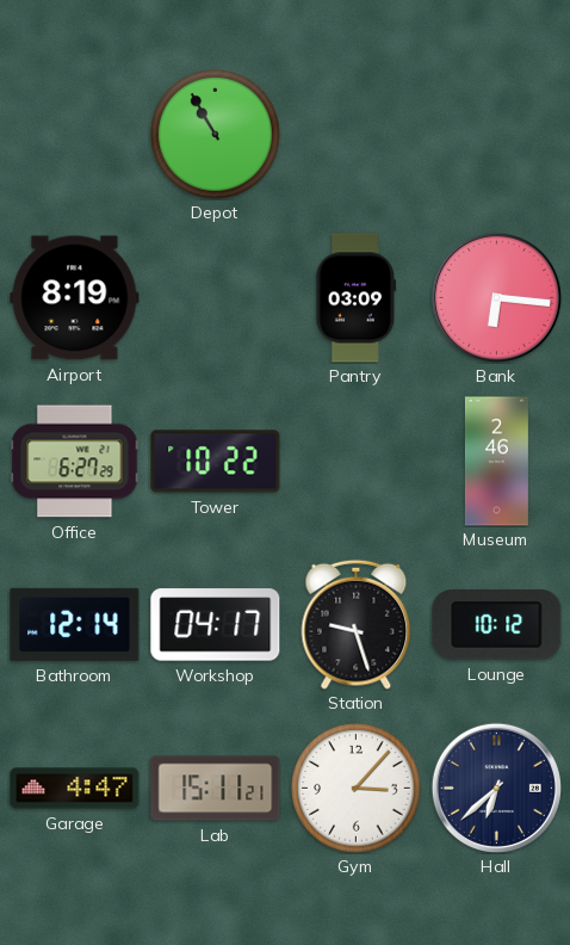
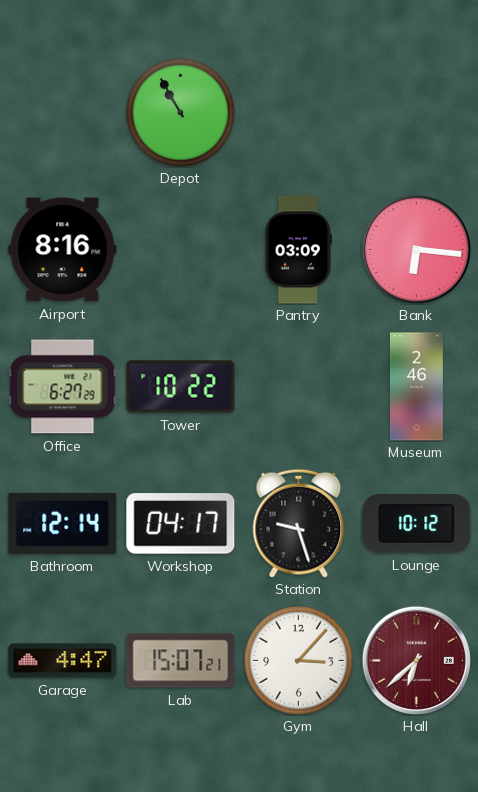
Airport: 8:19 -> 8:16
Lab: 15:11 -> 15:07
Hall dial: navy -> burgundy
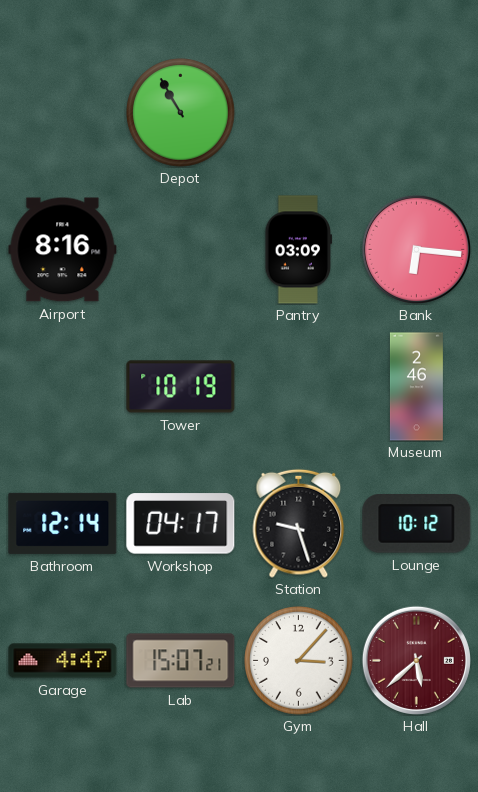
Office: 6:27 -> none
Tower: 10:22 -> 10:19
Hall: 6:38 -> 5:38
